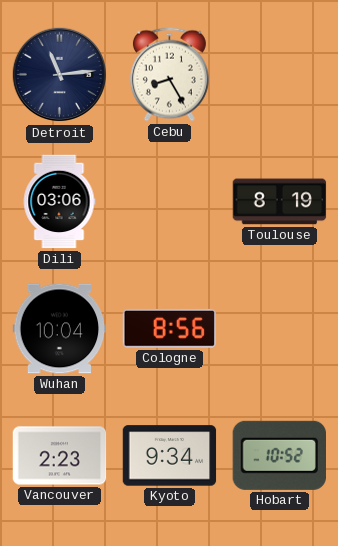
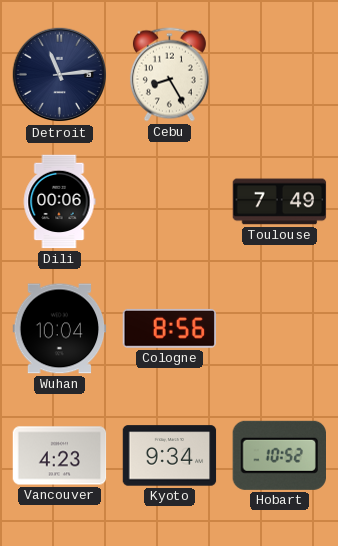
Dili: 03:06 -> 00:06
Toulouse: 8:19 -> 7:49
Vancouver: 2:23 -> 4:23
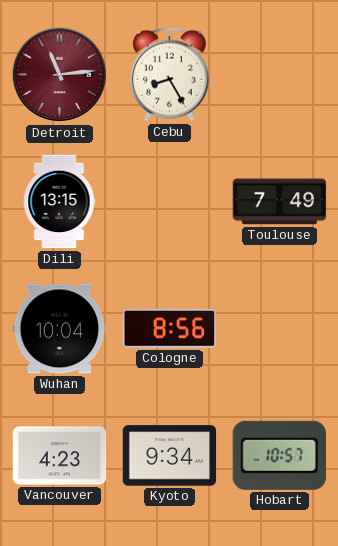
Detroit dial: navy -> burgundy
Dili: 00:06 -> 13:15
Hobart: 10:52 -> 10:57
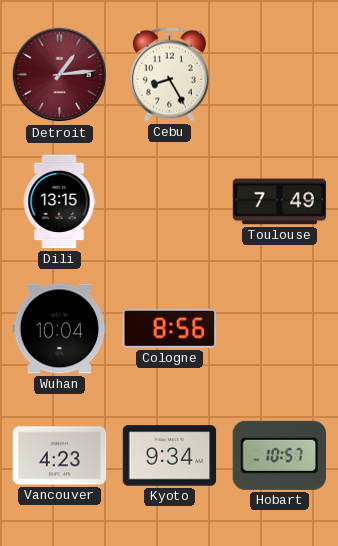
Detroit: 11:14 -> 1:14
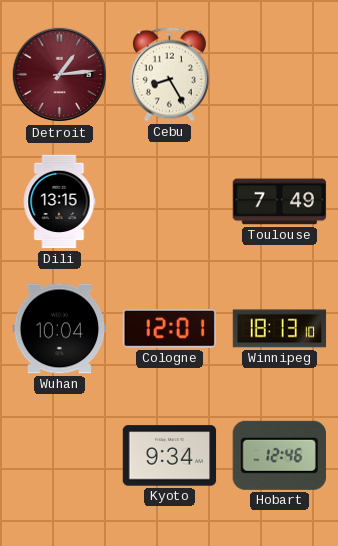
Cologne: 8:56 -> 12:01
Winnipeg: none -> 18:13
Vancouver: 4:23 -> none
Hobart: 10:57 -> 12:46
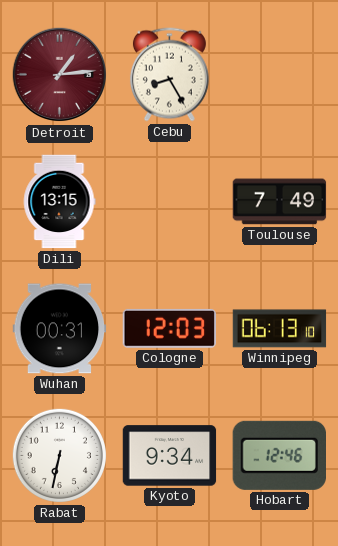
Wuhan: 10:04 -> 00:31
Cologne: 12:01 -> 12:03
Winnipeg: 18:13 -> 06:13
Rabat: none -> 6:32
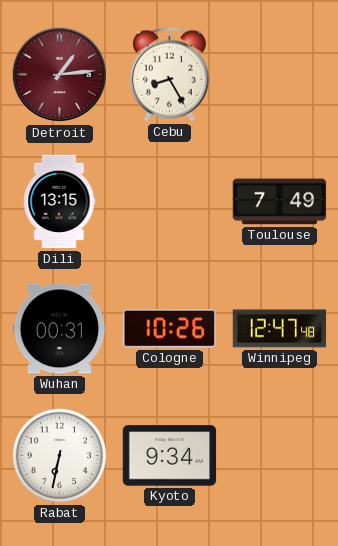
Cologne: 12:03 -> 10:26
Winnipeg: 06:13 -> 12:47
Hobart: 12:46 -> none
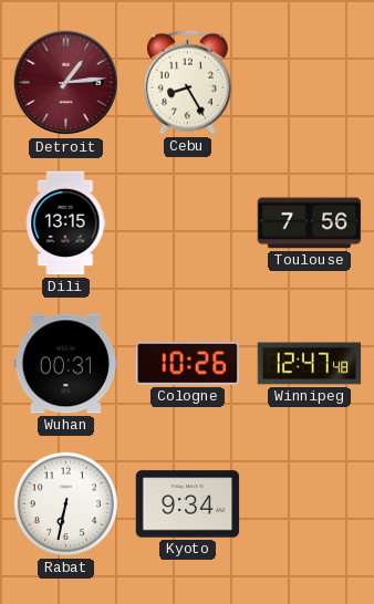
Toulouse: 7:49 -> 7:56
